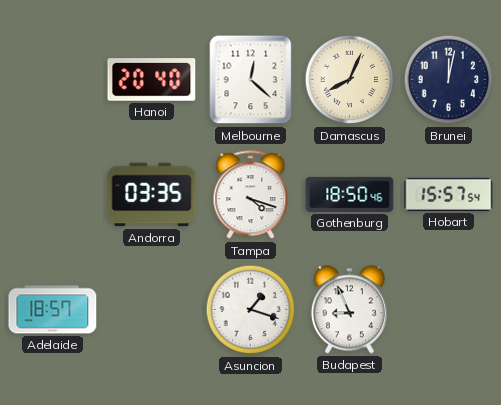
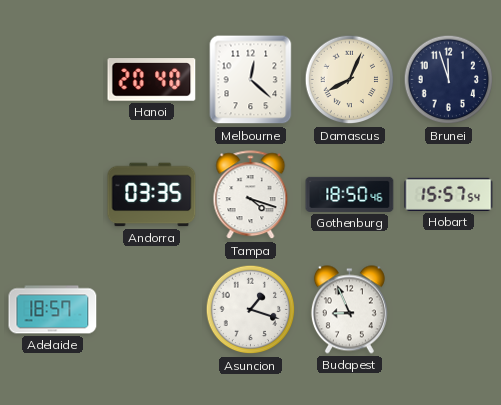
Brunei: 12:02 -> 11:57
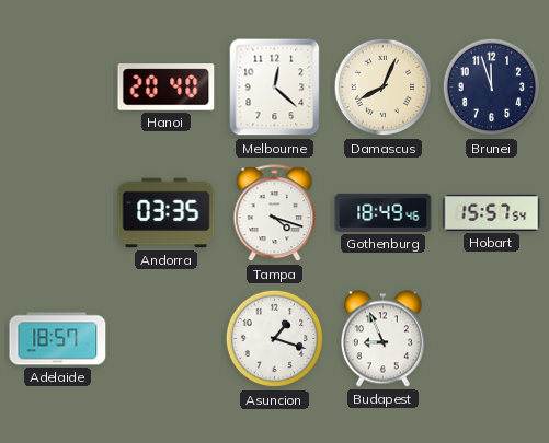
Gothenburg: 18:50 -> 18:49
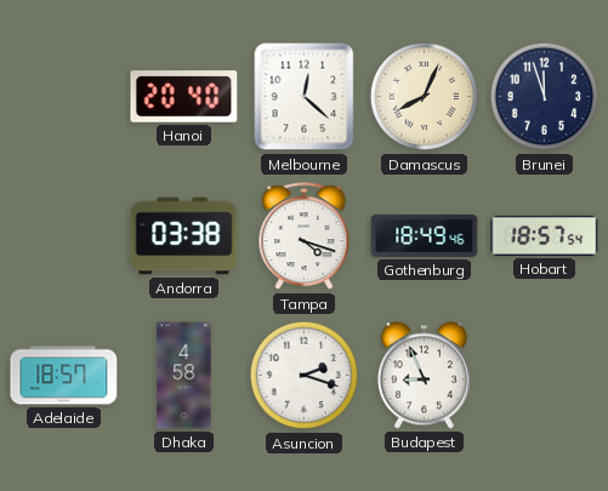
Andorra: 03:35 -> 03:38
Hobart: 15:57 -> 18:57
Dhaka: none -> 4:58
Asuncion: 1:18 -> 2:18
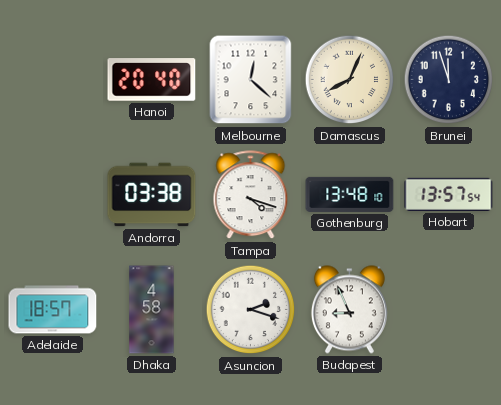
Gothenburg: 18:49 -> 13:48
Hobart: 18:57 -> 13:57
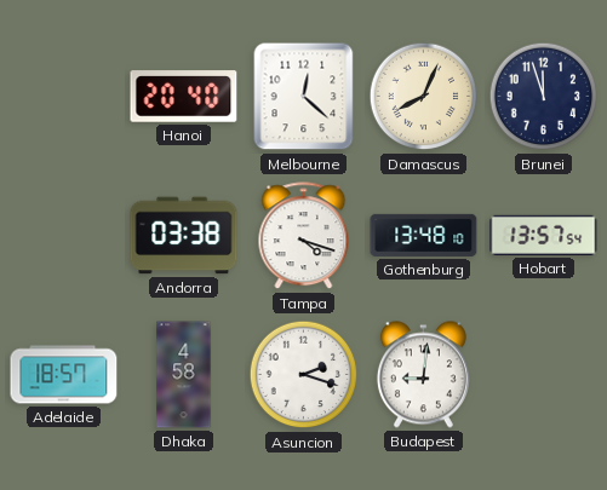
Budapest: 8:56 -> 9:01
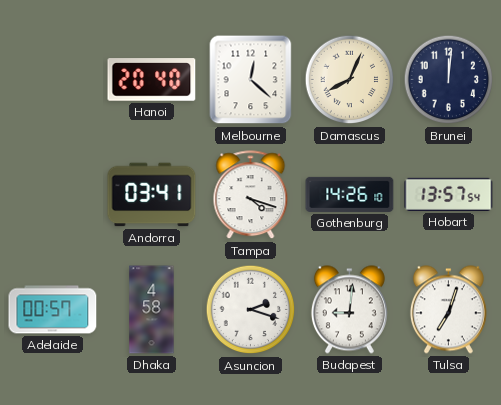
Brunei: 11:57 -> 12:01
Andorra: 03:38 -> 03:41
Gothenburg: 13:48 -> 14:26
Adelaide: 18:57 -> 00:57
Tulsa: none -> 7:03
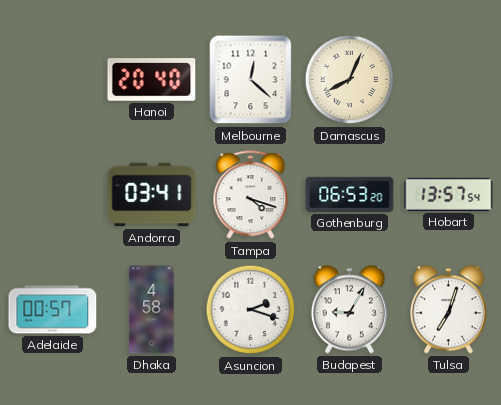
Brunei: 12:01 -> none
Gothenburg: 14:26 -> 06:53
Budapest: 9:01 -> 9:05
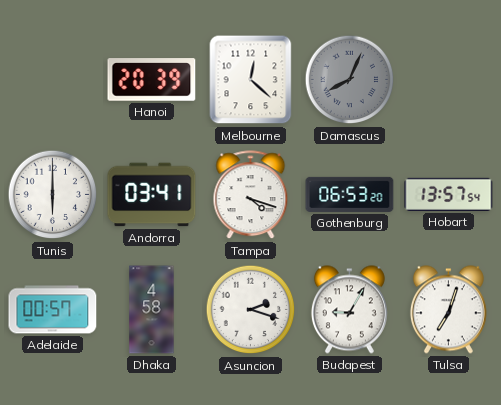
Hanoi: 20:40 -> 20:39
Damascus dial: cream -> grey
Tunis: none -> 6:00
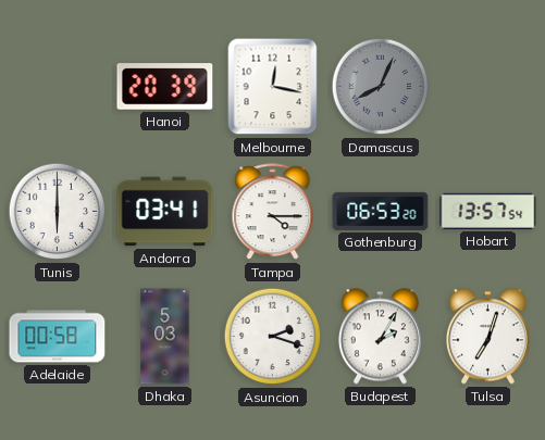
Melbourne: 12:22 -> 12:17
Tampa: 4:18 -> 4:15
Adelaide: 00:57 -> 00:58
Dhaka: 4:58 -> 5:03
Budapest: 9:05 -> 2:05
